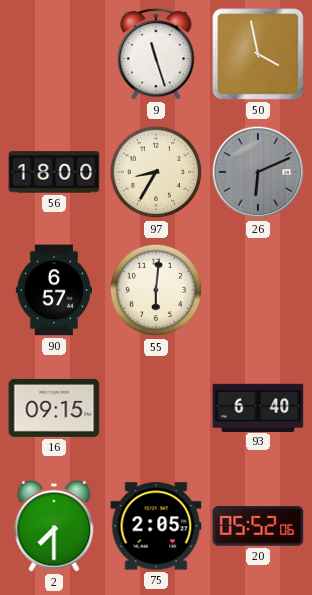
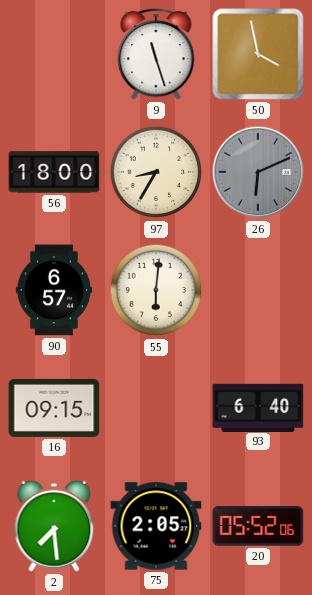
2: 7:30 -> 7:29
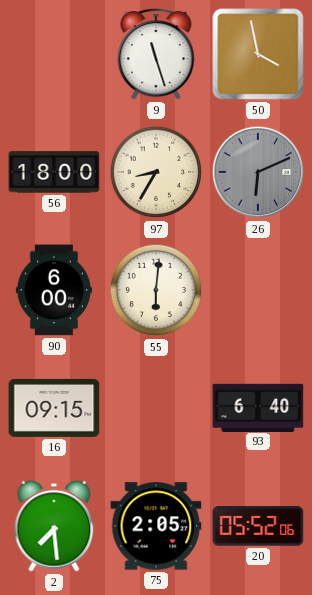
90: 6:57 -> 6:00
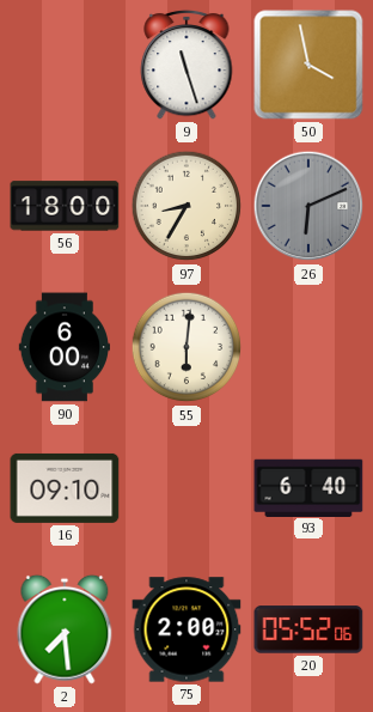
16: 09:15 -> 09:10
75: 2:05 -> 2:00
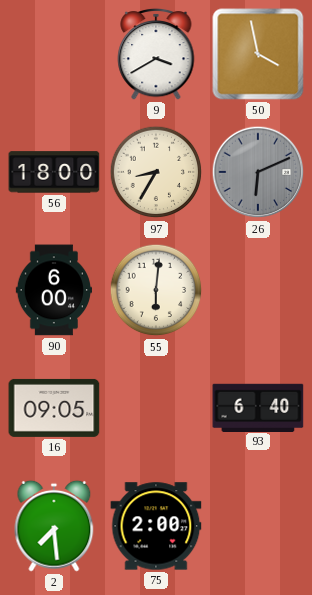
9: 11:27 -> 3:40
16: 09:10 -> 09:05
20: 05:52 -> none
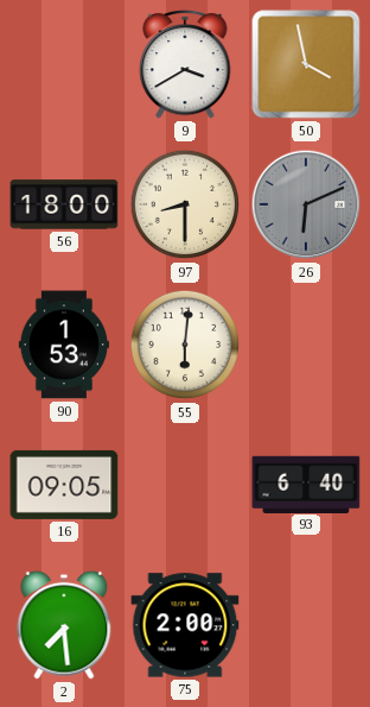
97: 8:35 -> 8:30
90: 6:00 -> 1:53
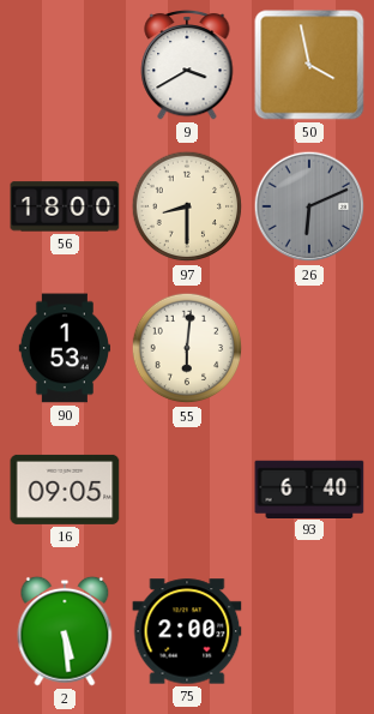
2: 7:29 -> 5:29
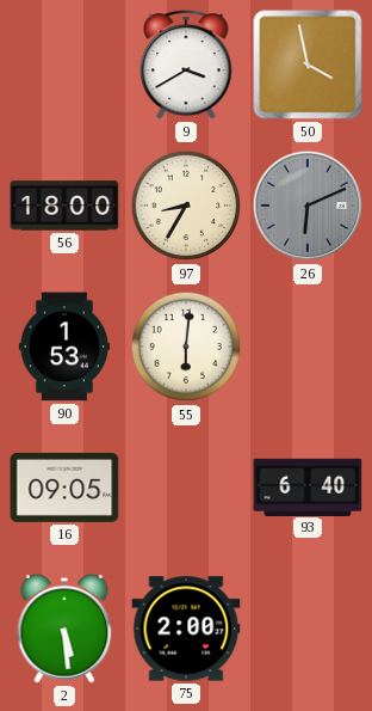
97: 8:30 -> 8:35
